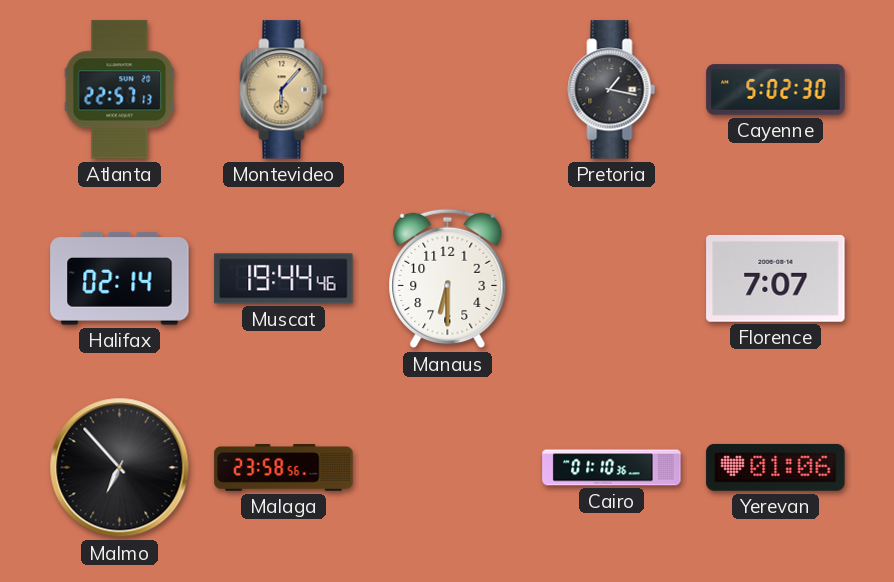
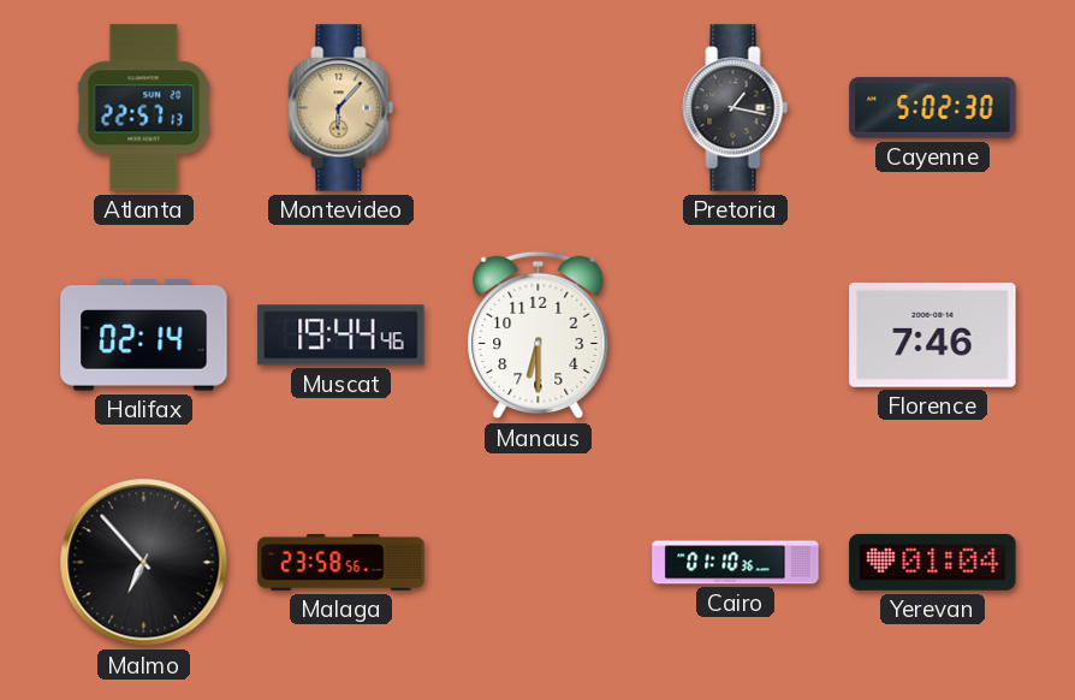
Florence: 7:07 -> 7:46
Yerevan: 01:06 -> 01:04
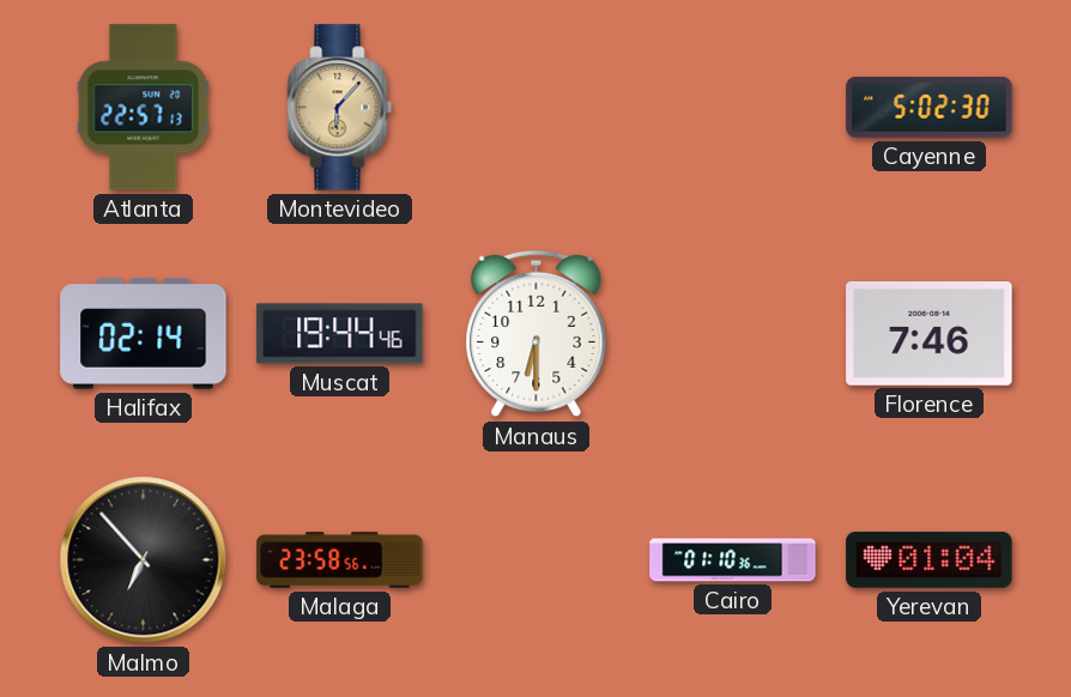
Pretoria: 1:17 -> none
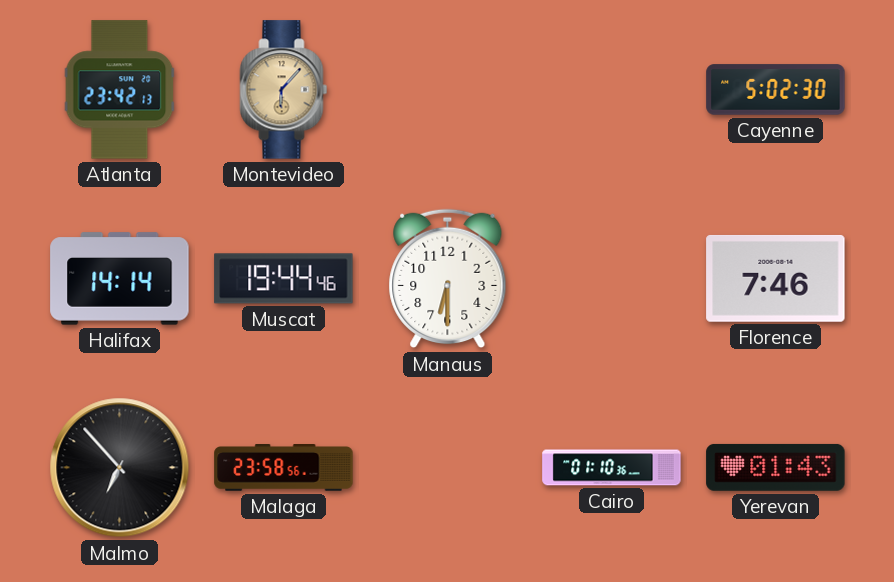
Atlanta: 22:57 -> 23:42
Halifax: 02:14 -> 14:14
Yerevan: 01:04 -> 01:43
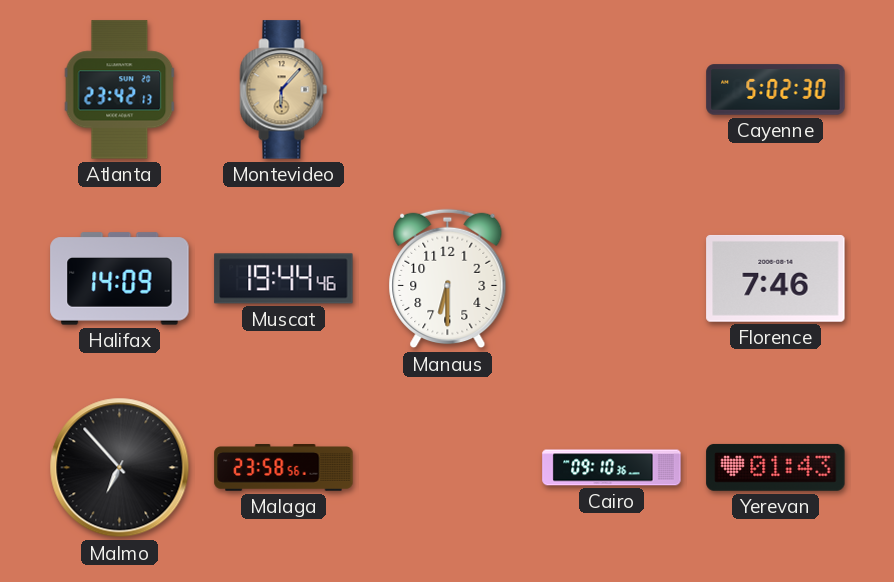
Halifax: 14:14 -> 14:09
Cairo: 01:10 -> 09:10
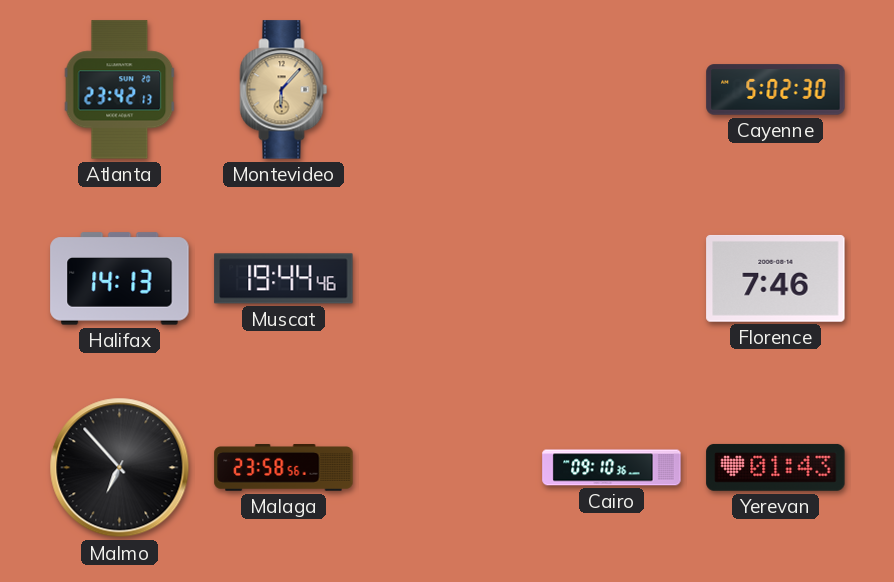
Halifax: 14:09 -> 14:13
Manaus: 6:30 -> none
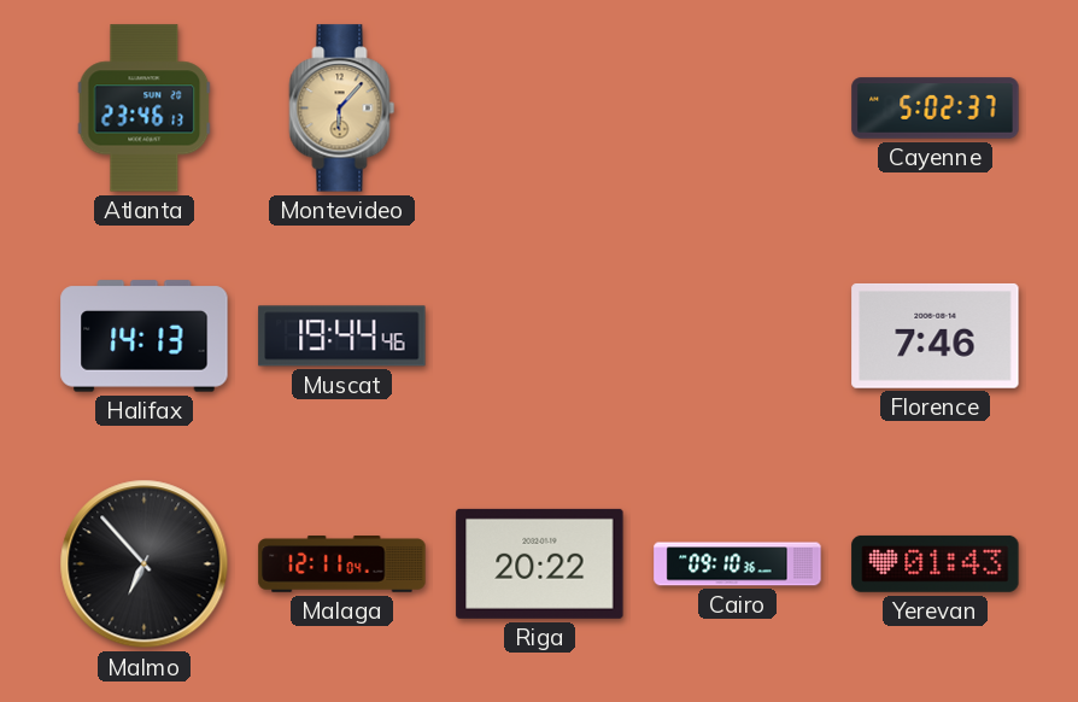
Atlanta: 23:42 -> 23:46
Cayenne: 5:02:30 -> 5:02:37
Malaga: 23:58 -> 12:11
Riga: none -> 20:22
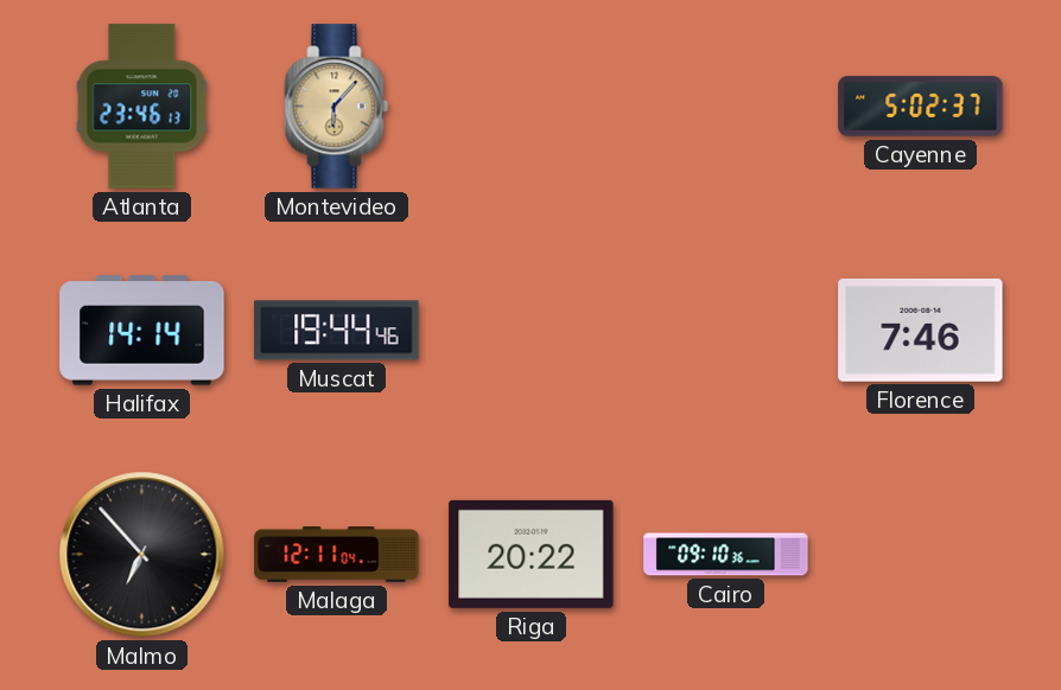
Halifax: 14:13 -> 14:14
Yerevan: 01:43 -> none
